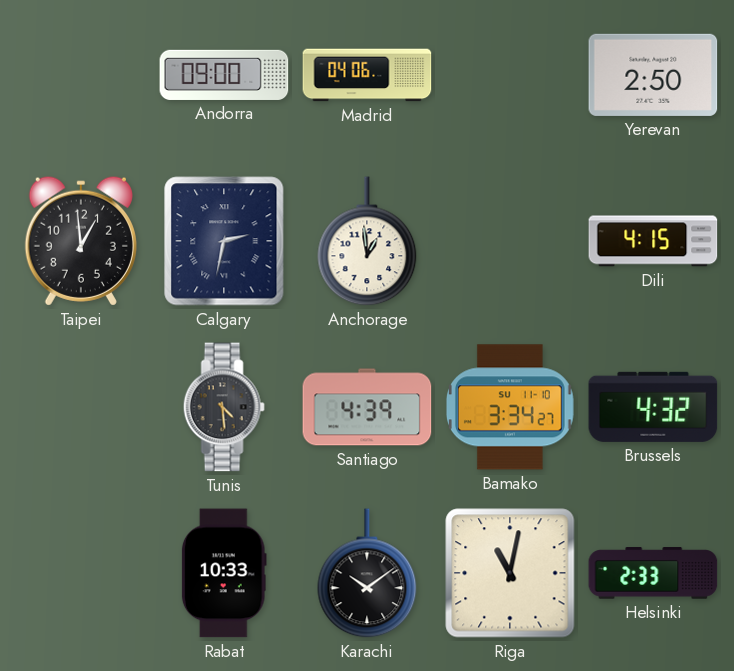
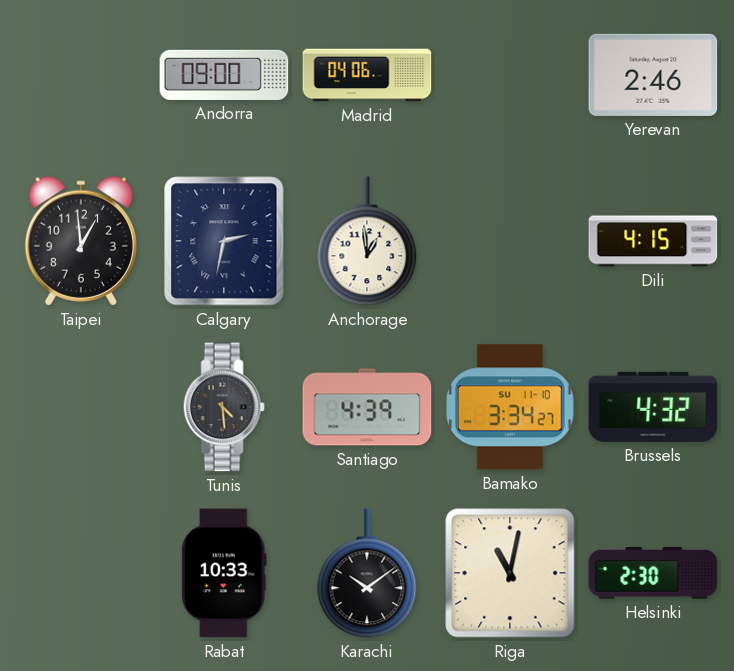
Yerevan: 2:50 -> 2:46
Helsinki: 2:33 -> 2:30
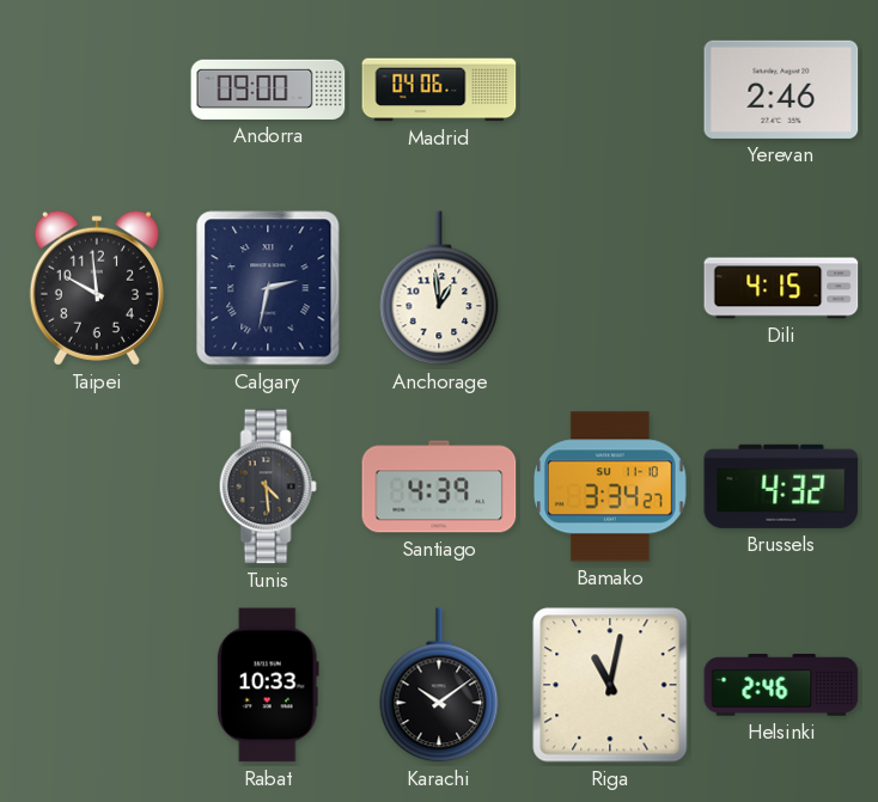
Taipei: 12:59 -> 9:59
Helsinki: 2:30 -> 2:46
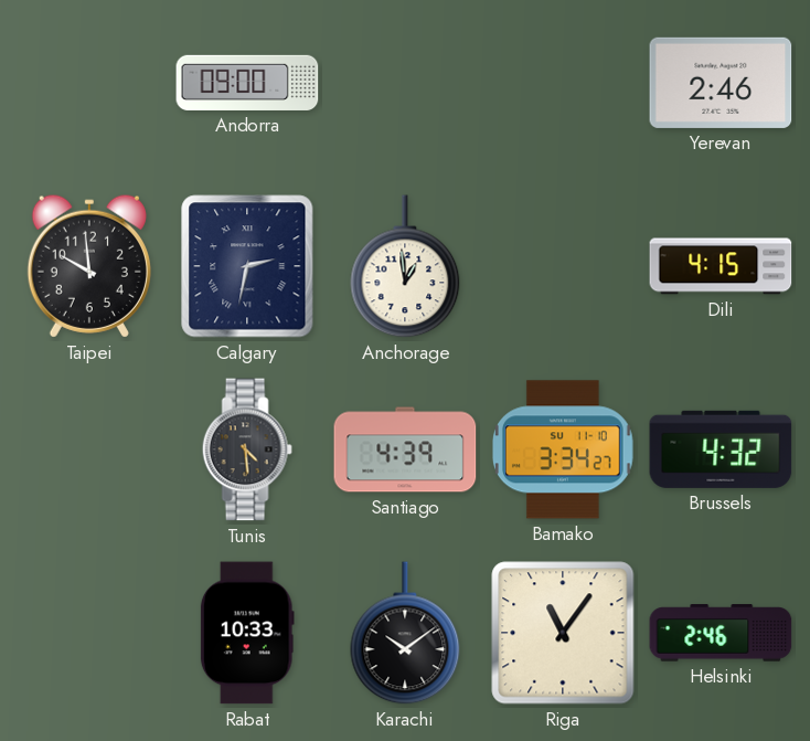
Madrid: 04:06 -> none
Riga: 11:02 -> 11:06
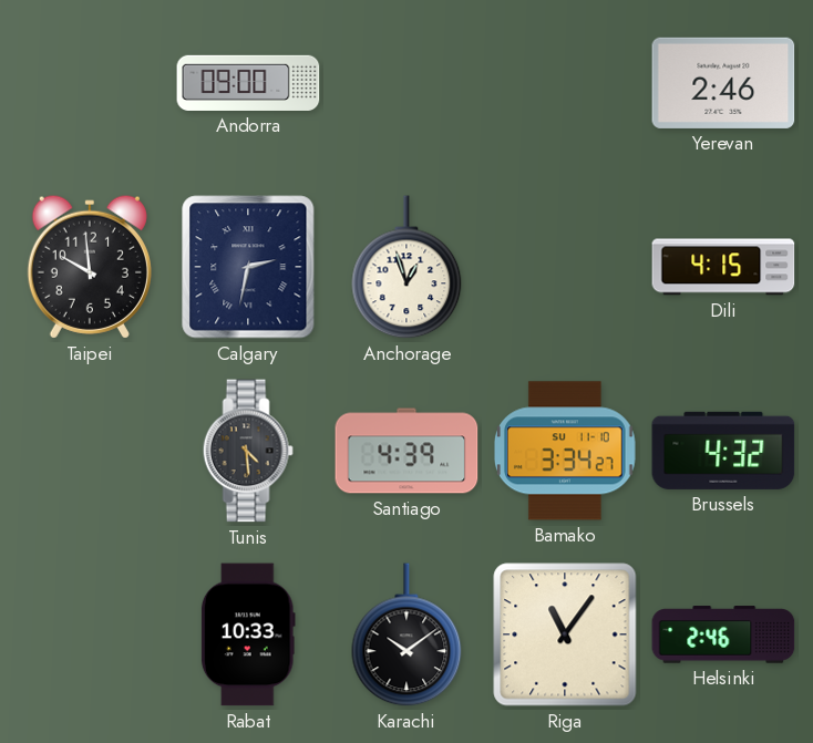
Anchorage: 12:59 -> 12:57
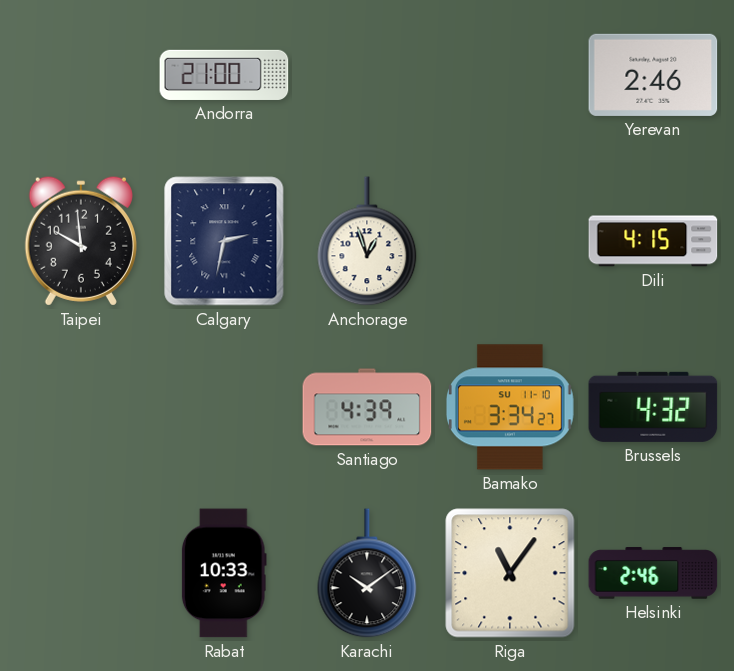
Andorra: 09:00 -> 21:00
Tunis: 4:29 -> none
